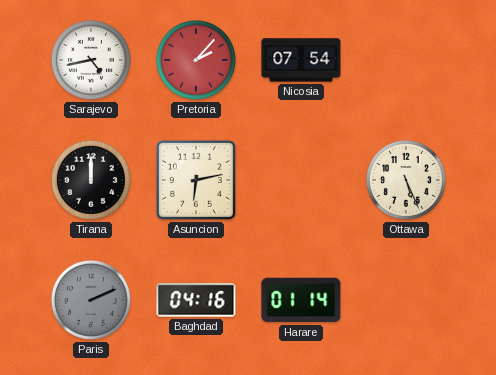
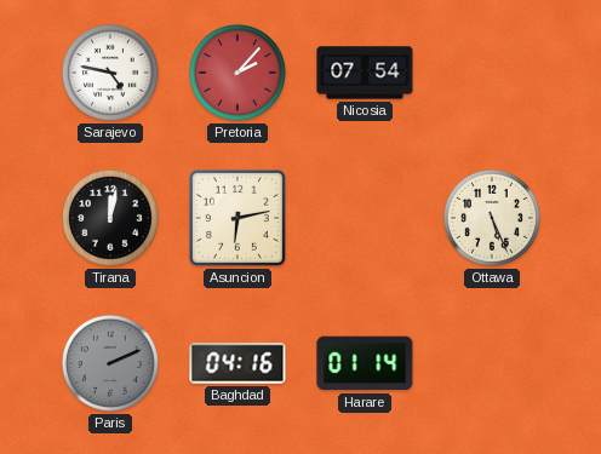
Sarajevo: 4:43 -> 4:47
Tirana: 12:00 -> 12:02
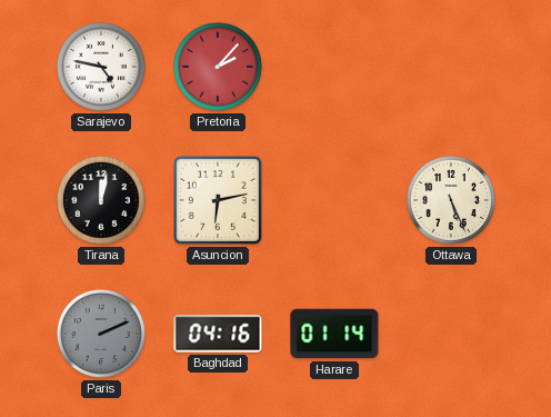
Nicosia: 07:54 -> none
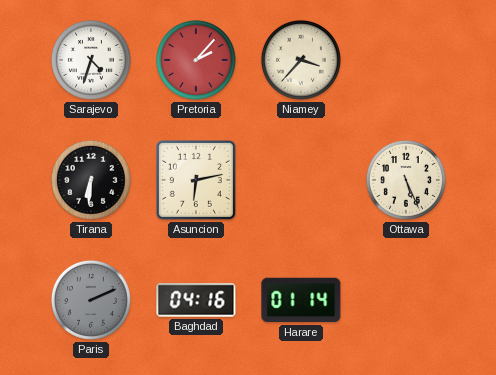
Sarajevo: 4:47 -> 4:33
Niamey: none -> 3:37
Tirana: 12:02 -> 6:31
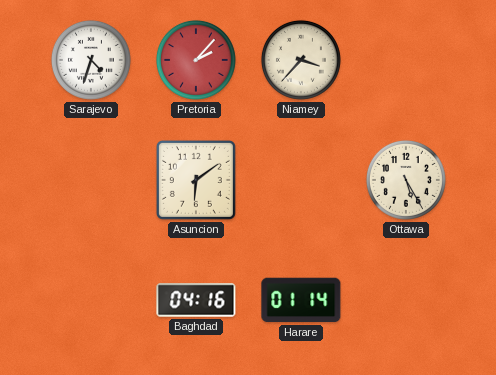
Tirana: 6:31 -> none
Asuncion: 6:13 -> 6:09
Ottawa: 5:26 -> 5:25
Paris: 2:11 -> none
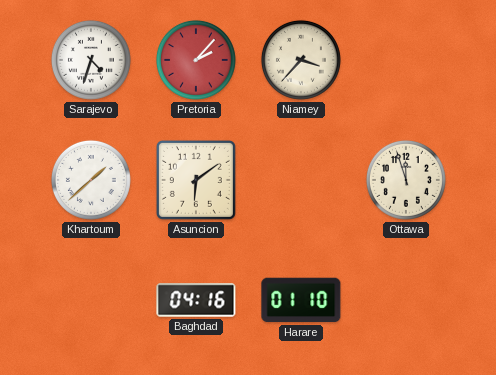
Khartoum: none -> 1:38
Ottawa: 5:25 -> 11:57
Harare: 01:14 -> 01:10
